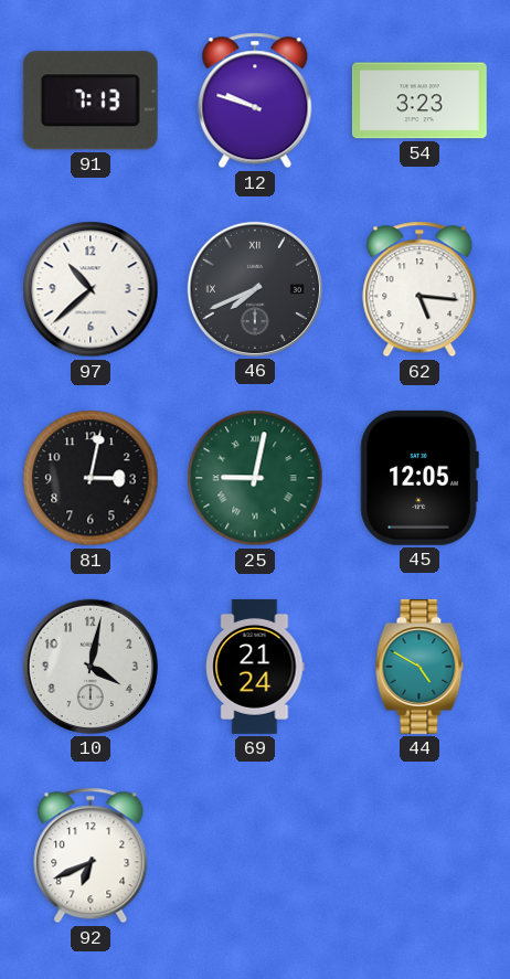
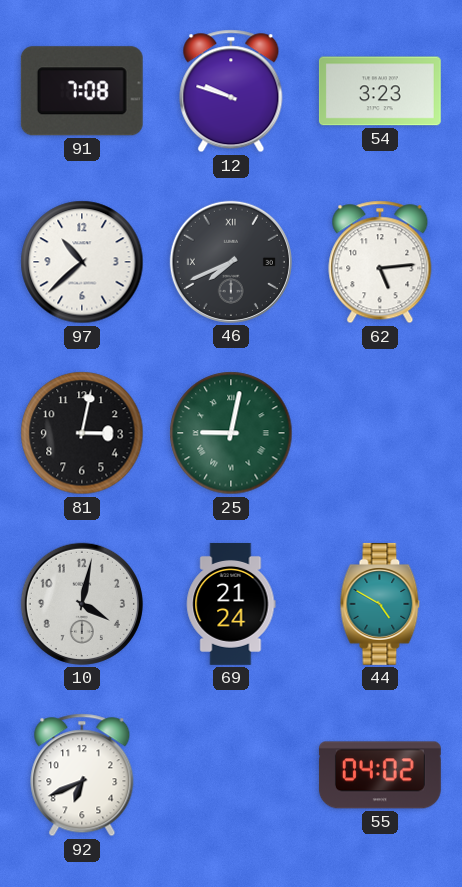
91: 7:13 -> 7:08
62: 5:16 -> 5:14
45: 12:05 -> none
55: none -> 04:02
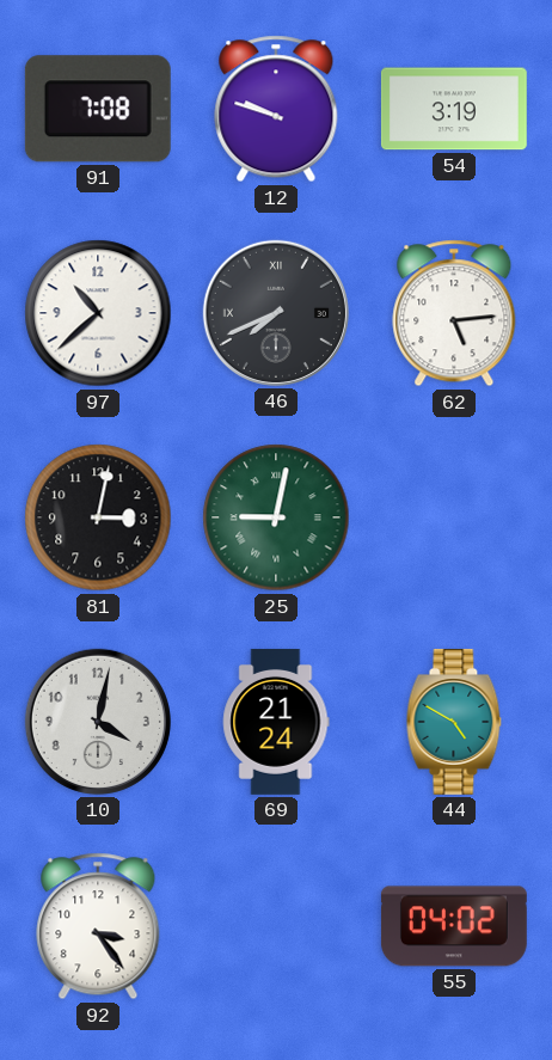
54: 3:23 -> 3:19
92: 6:41 -> 3:24
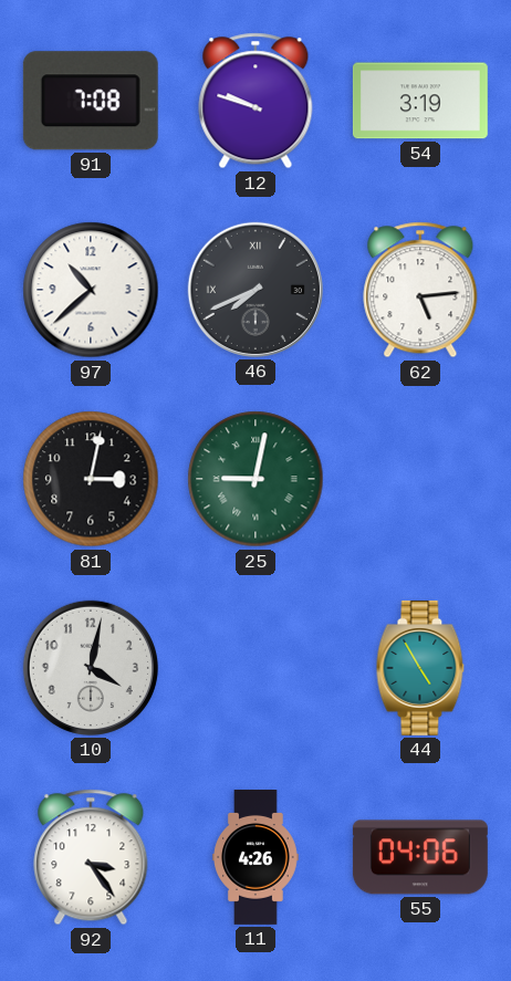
69: 21:24 -> none
44: 4:50 -> 4:55
11: none -> 4:26
55: 04:02 -> 04:06
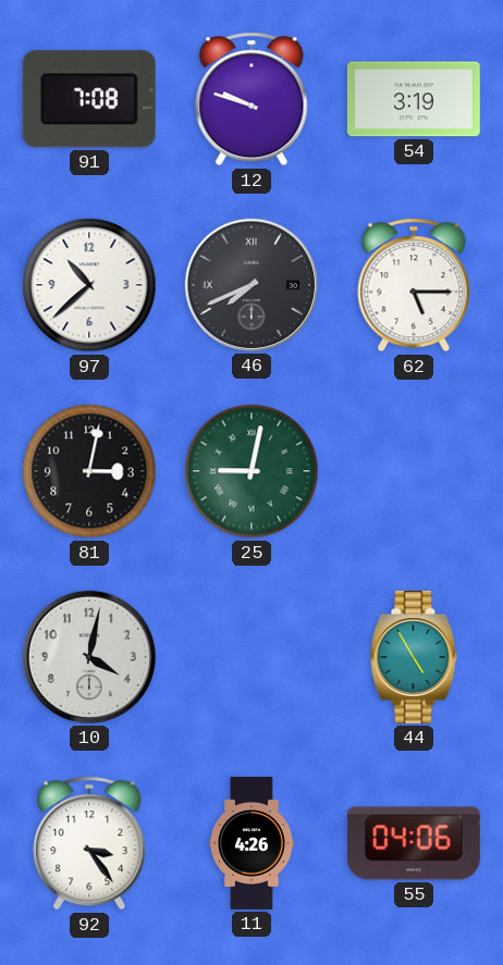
62: 5:14 -> 5:15
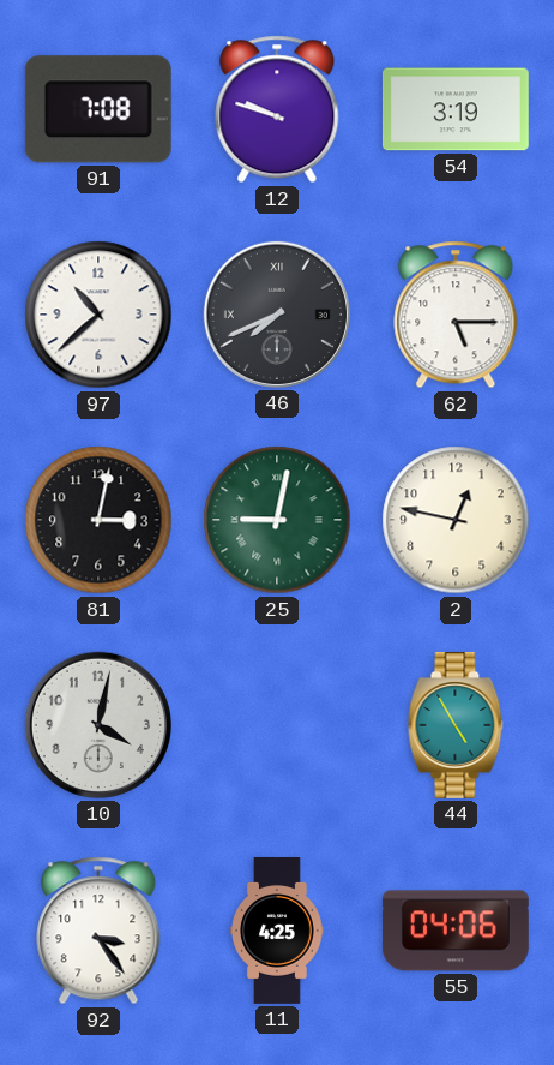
2: none -> 12:47
11: 4:26 -> 4:25
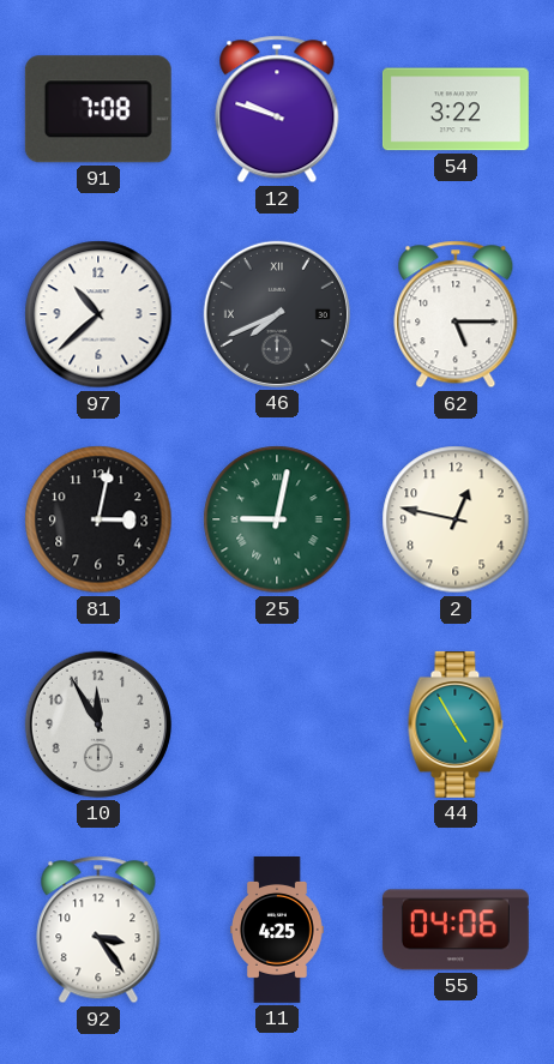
54: 3:19 -> 3:22
10: 4:02 -> 11:55
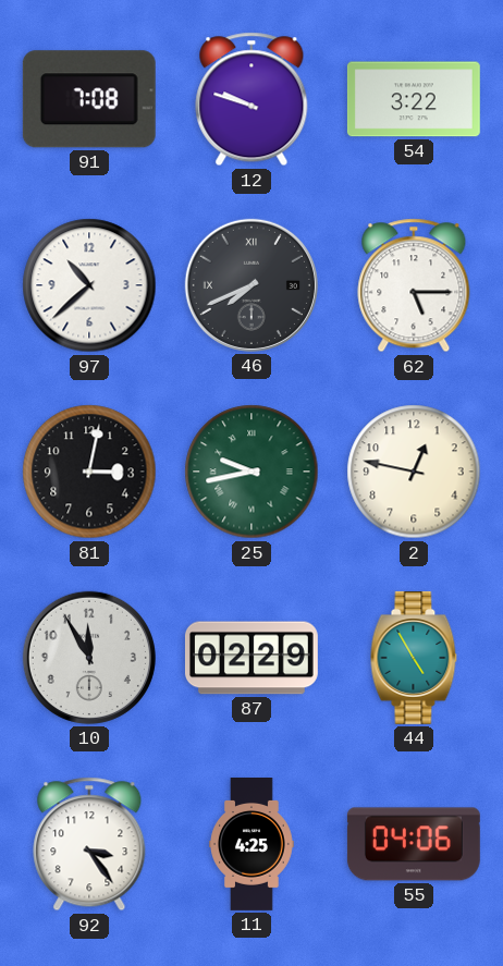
25: 9:02 -> 9:43
87: none -> 02:29
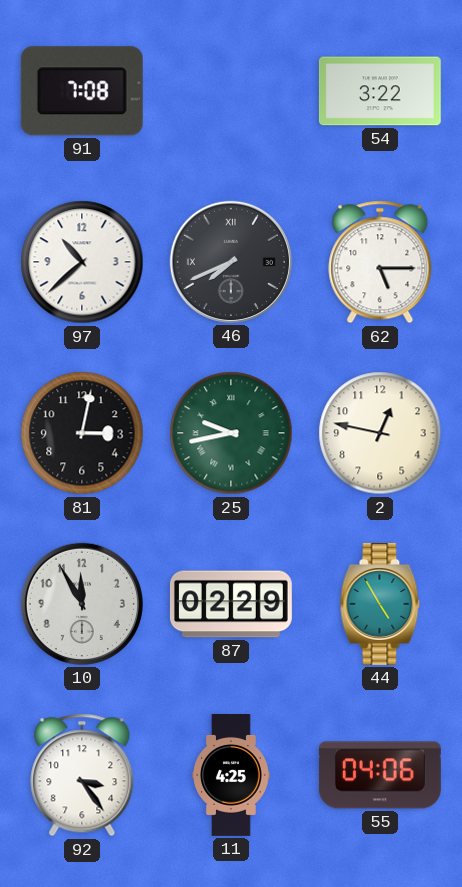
12: 9:48 -> none
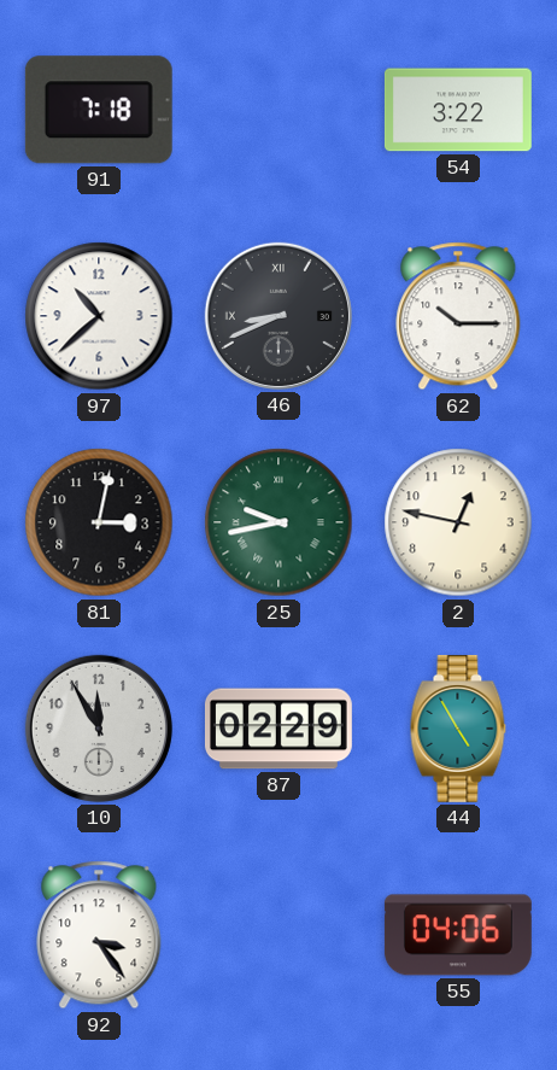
91: 7:08 -> 7:18
46: 7:41 -> 8:41
62: 5:15 -> 10:15
11: 4:25 -> none
